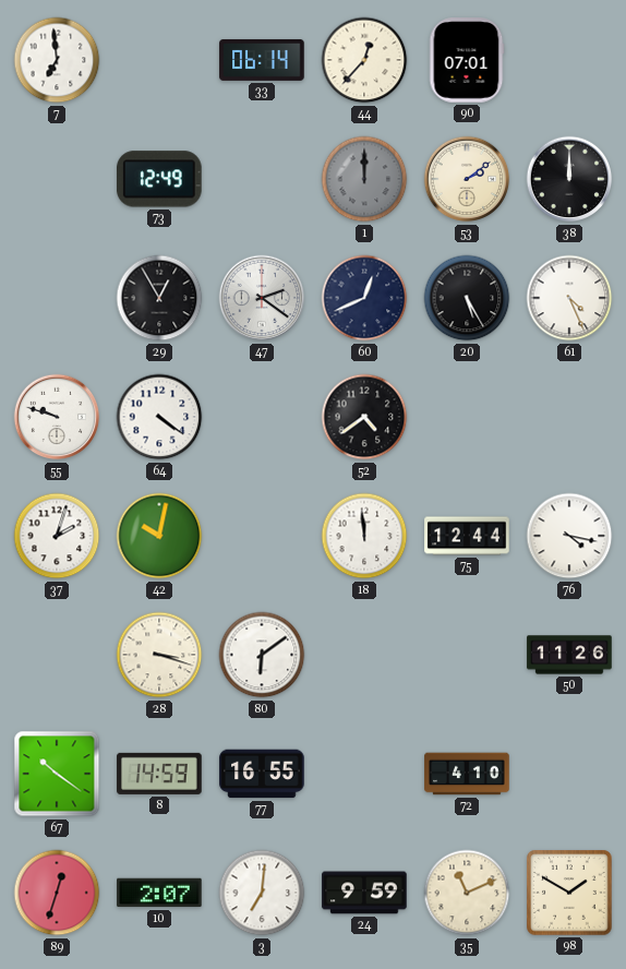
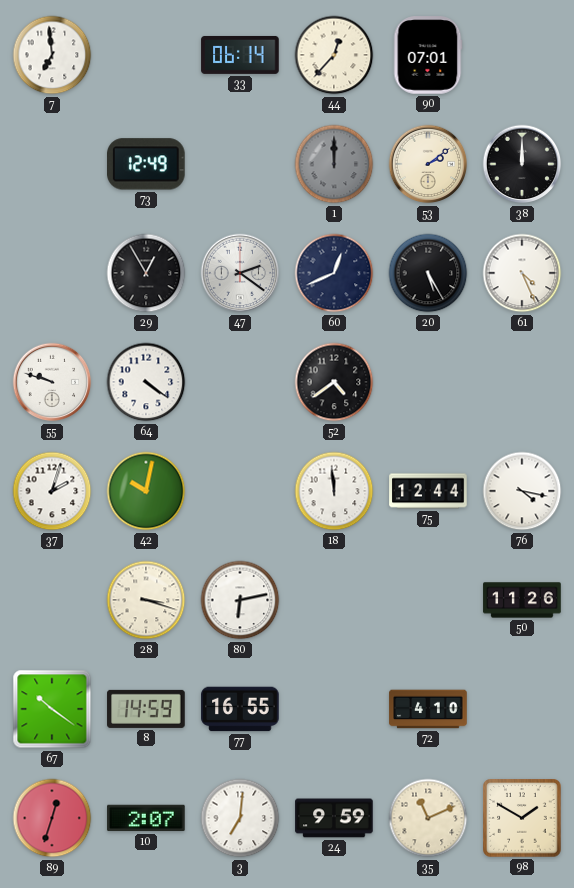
80: 6:09 -> 6:13
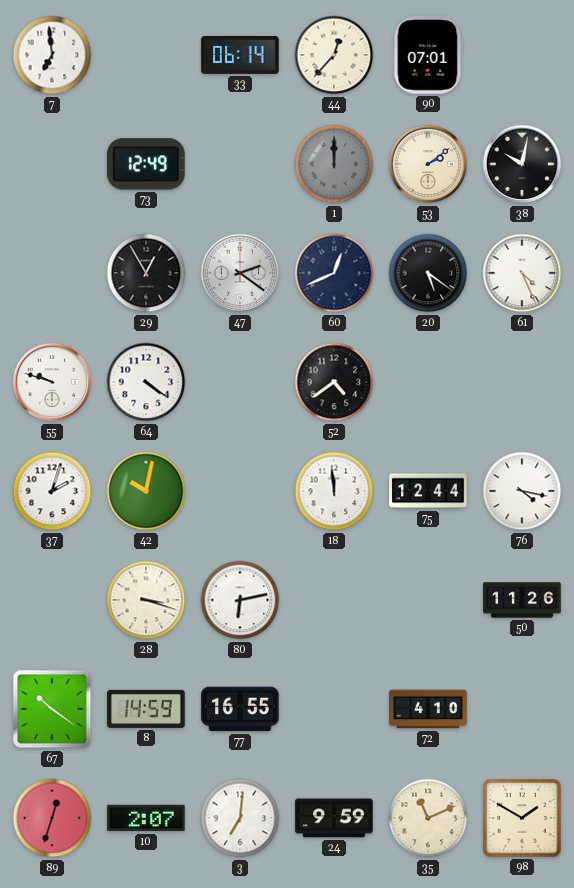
38: 12:00 -> 10:02
20: 5:25 -> 5:21
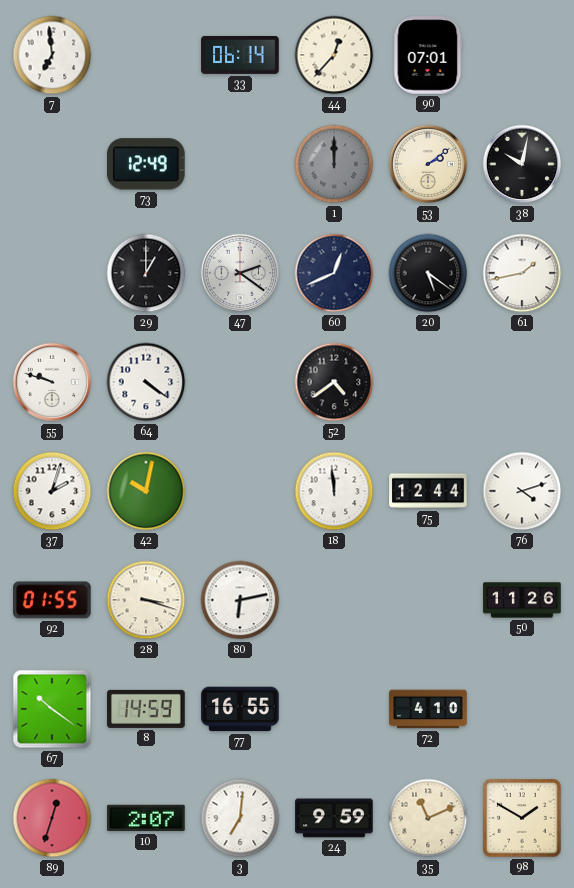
29: 12:55 -> 1:00
61: 4:26 -> 1:43
76: 4:17 -> 4:12
92: none -> 01:55
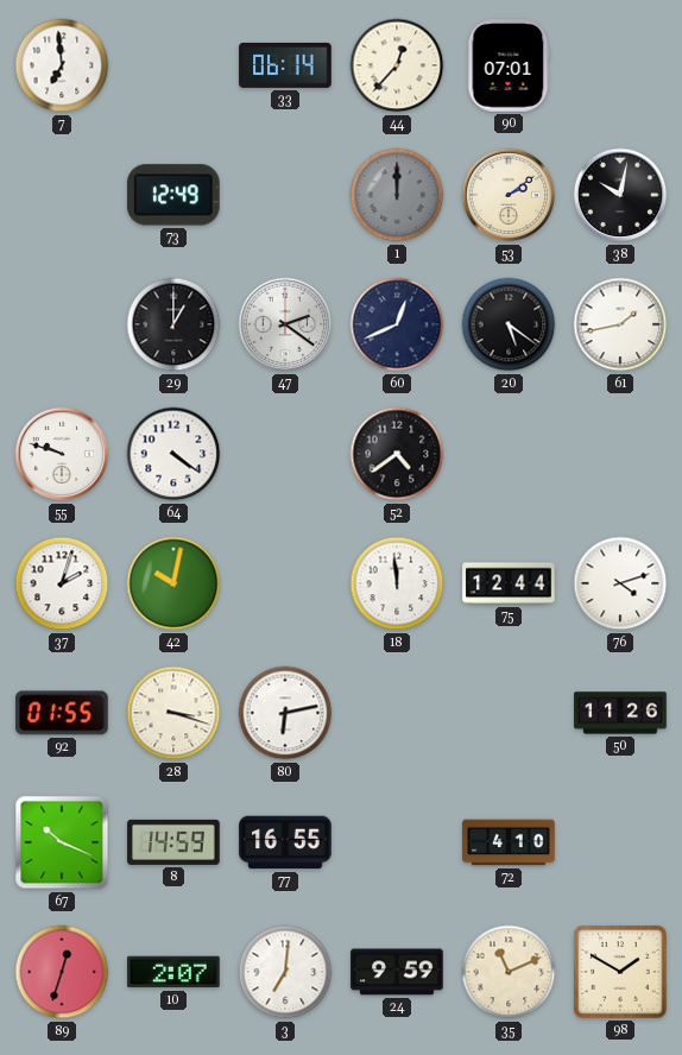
67: 10:21 -> 10:19
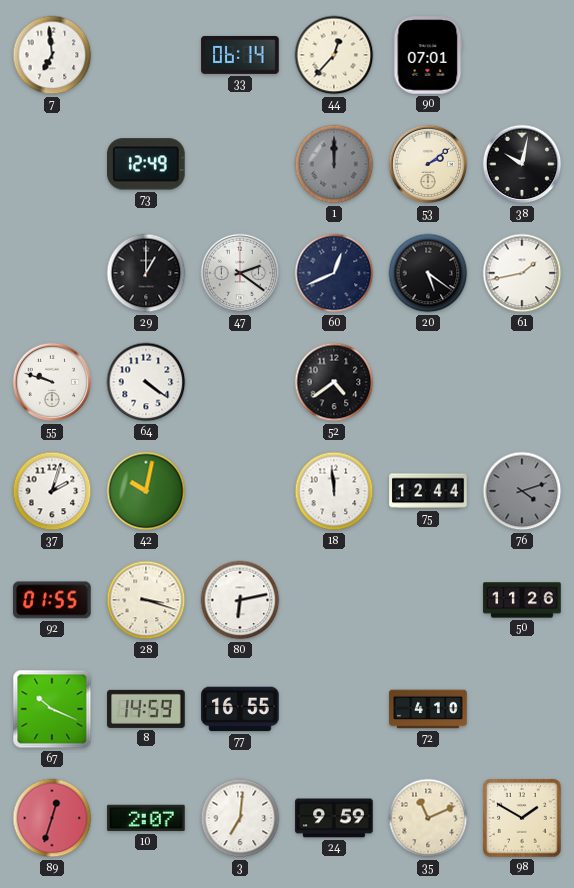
76 dial: white -> grey
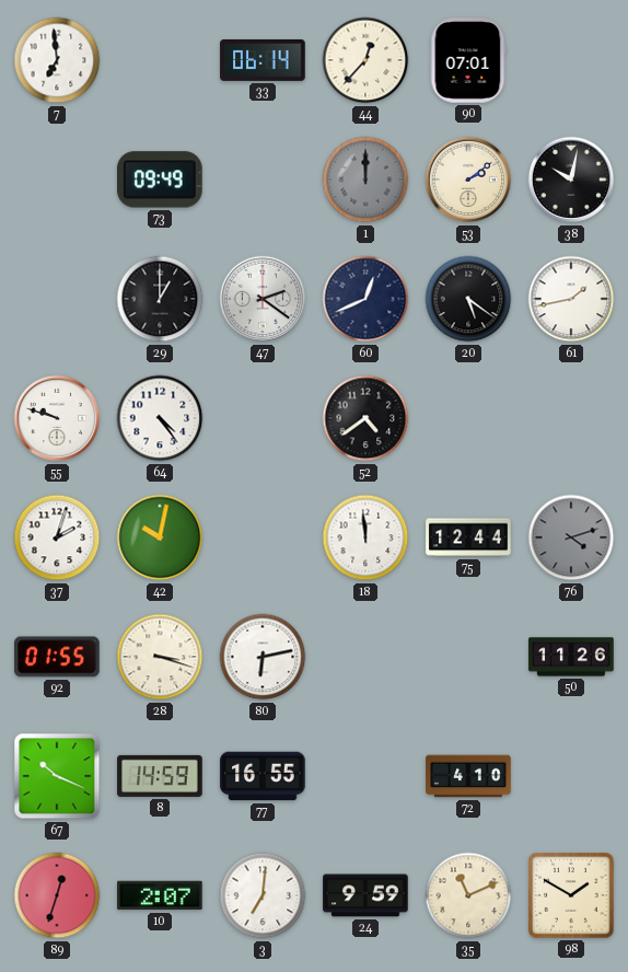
73: 12:49 -> 09:49
64: 4:21 -> 4:24
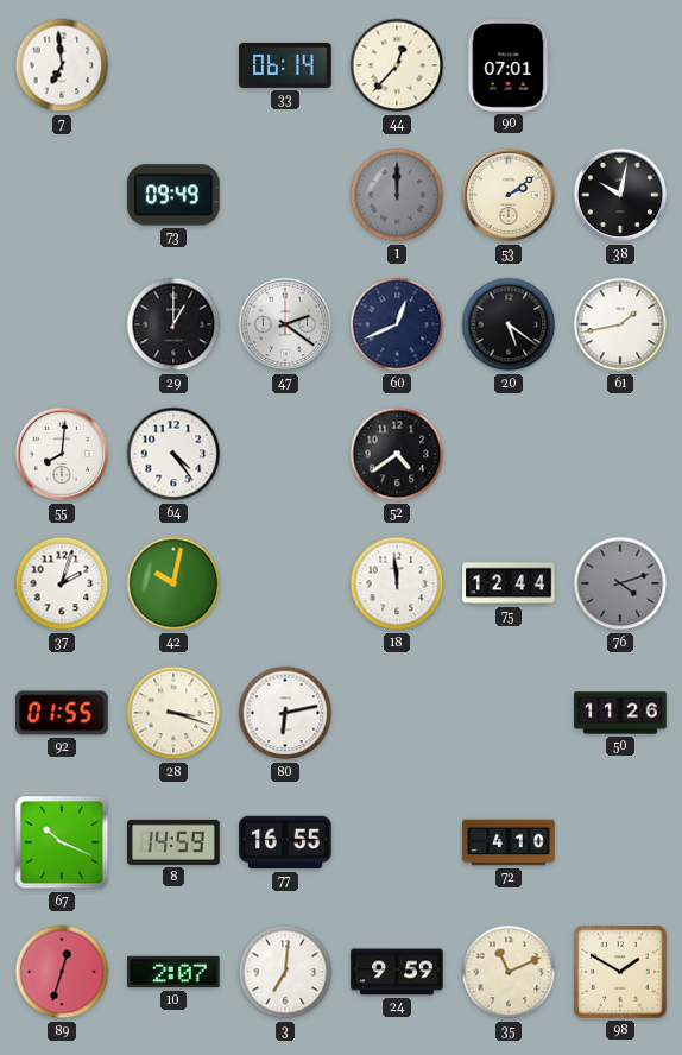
55: 9:48 -> 8:01
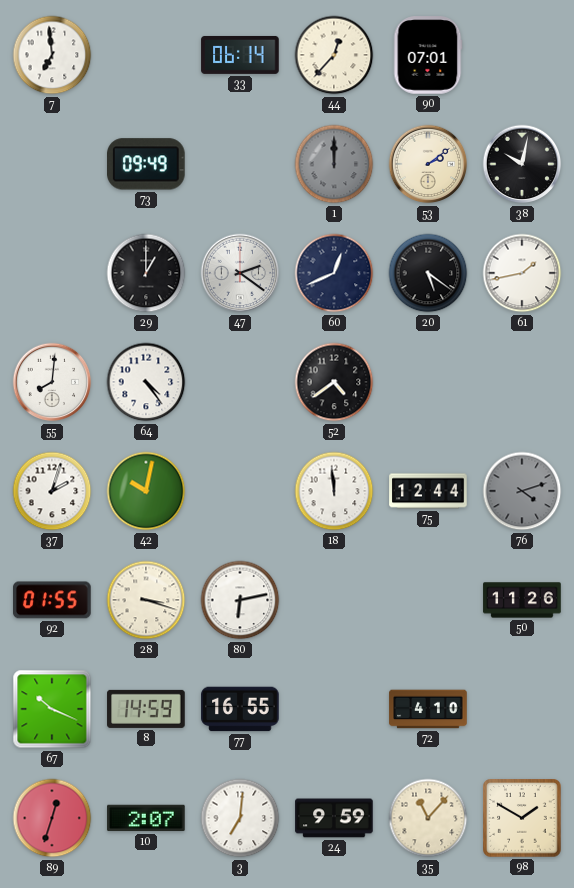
35: 11:11 -> 11:07
